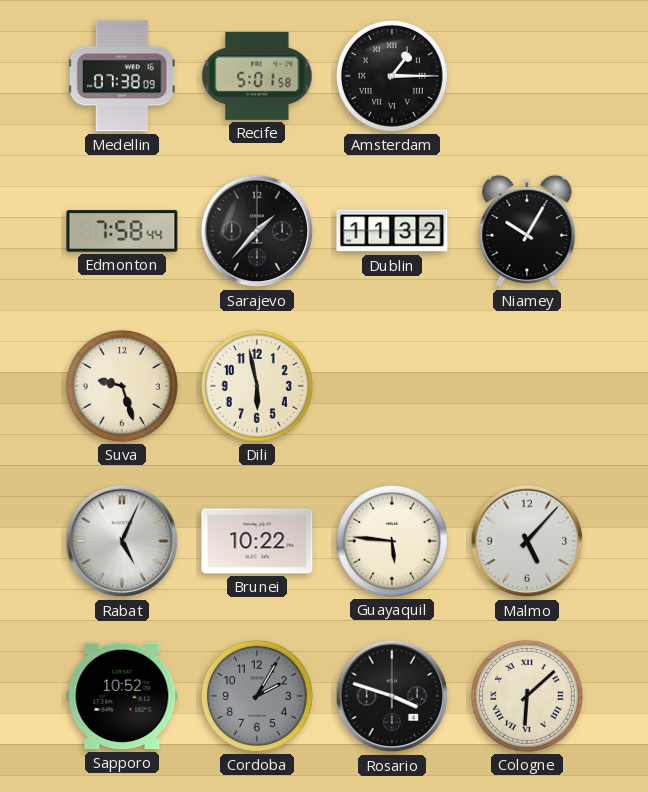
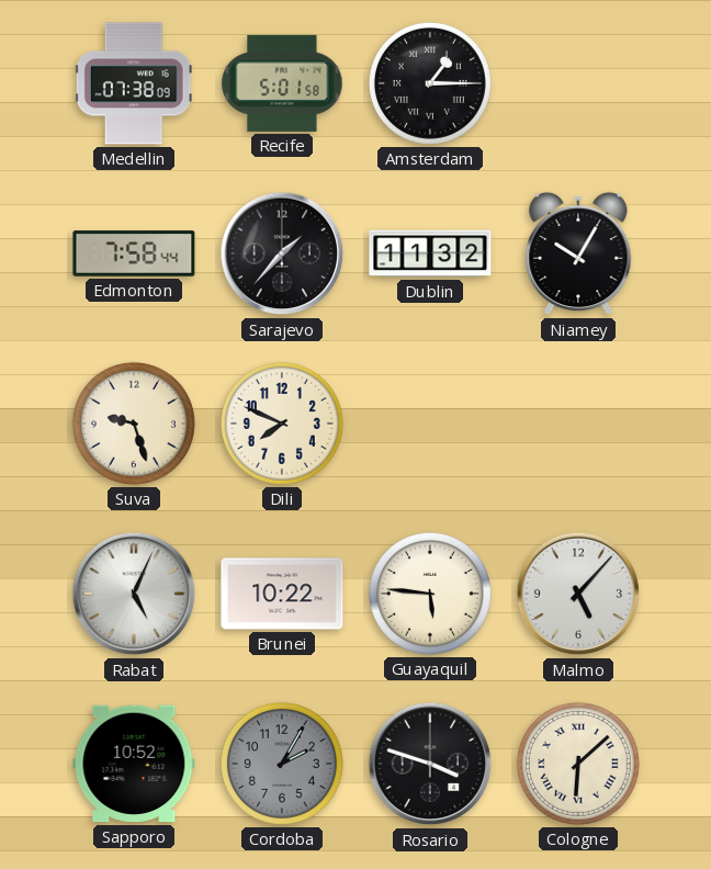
Dili: 5:58 -> 7:49
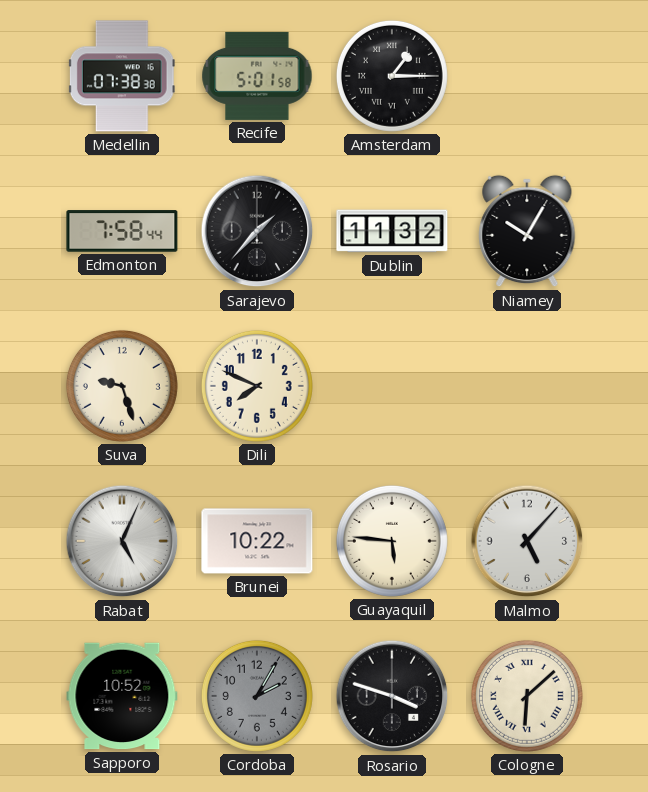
Medellin: 07:38:09 -> 07:38:38
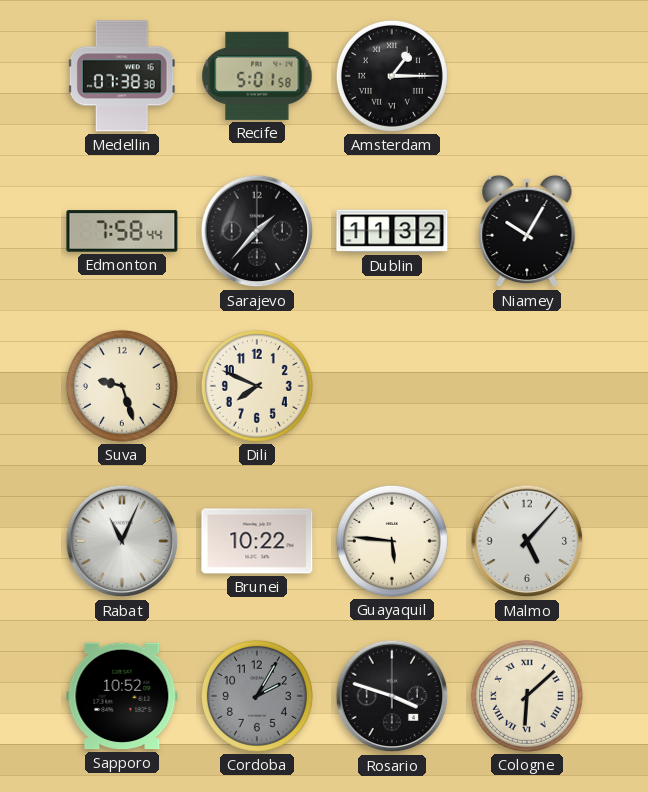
Rabat: 5:04 -> 11:04
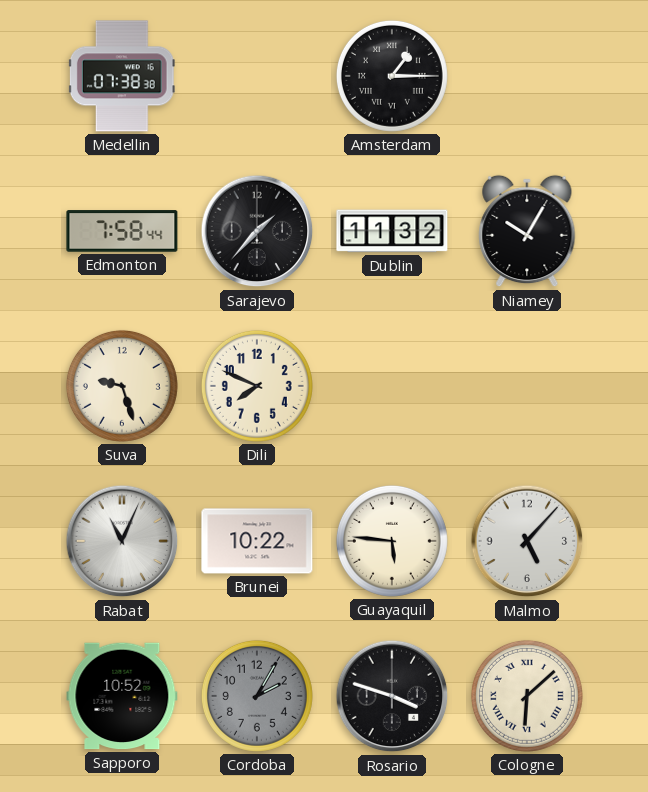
Recife: 5:01 -> none
